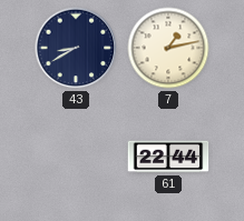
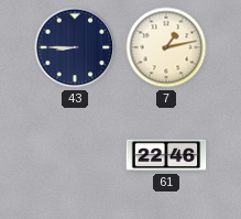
43: 8:40 -> 8:45
61: 22:44 -> 22:46
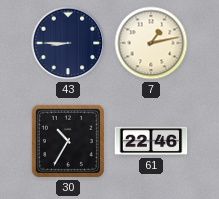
30: none -> 10:35
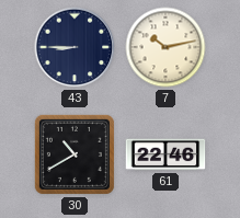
7: 1:13 -> 10:13
30: 10:35 -> 10:40
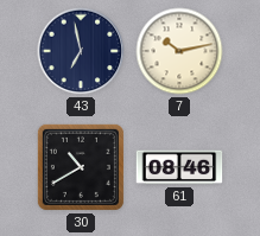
43: 8:45 -> 6:58
61: 22:46 -> 08:46
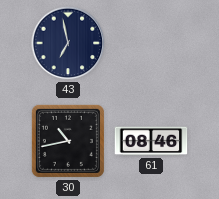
7: 10:13 -> none
30: 10:40 -> 10:43
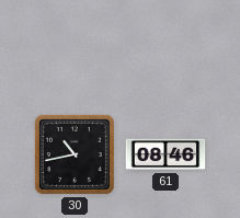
43: 6:58 -> none
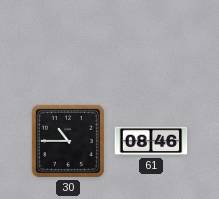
30: 10:43 -> 10:45
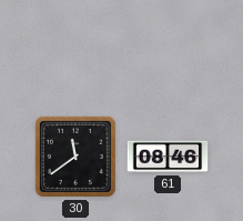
30: 10:45 -> 11:39
